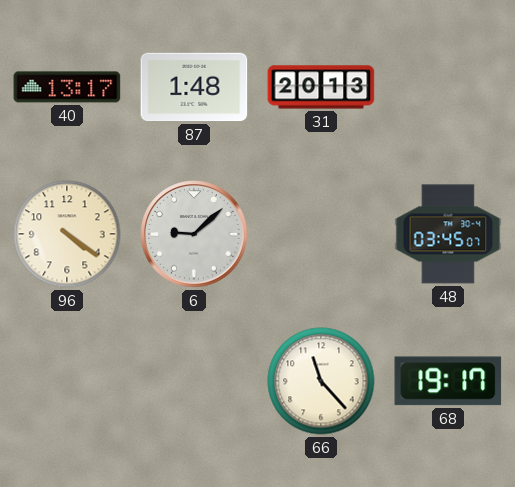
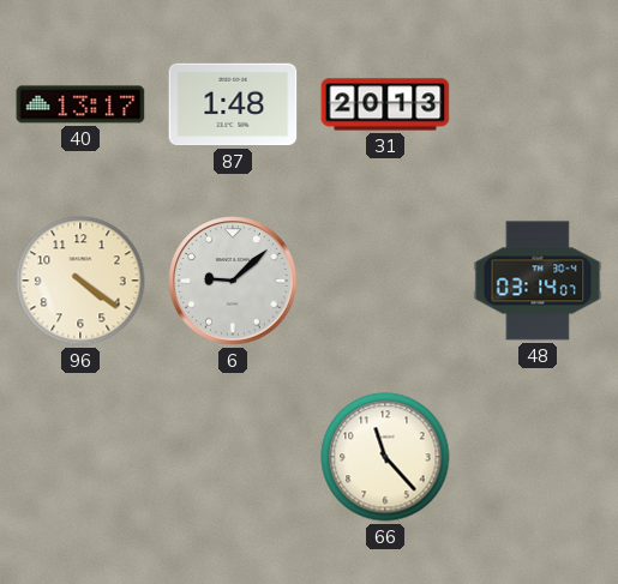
48: 03:45 -> 03:14
68: 19:17 -> none
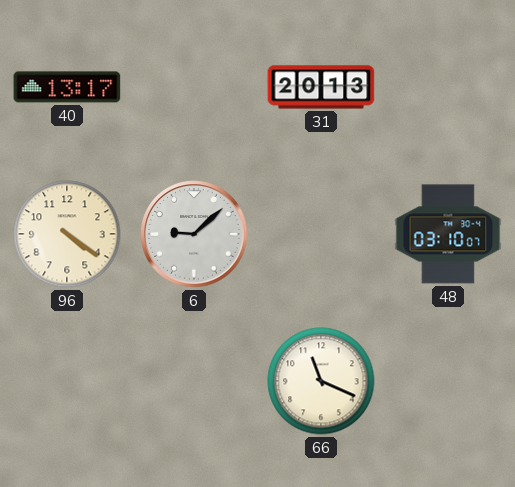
87: 1:48 -> none
48: 03:14 -> 03:10
66: 11:23 -> 11:19
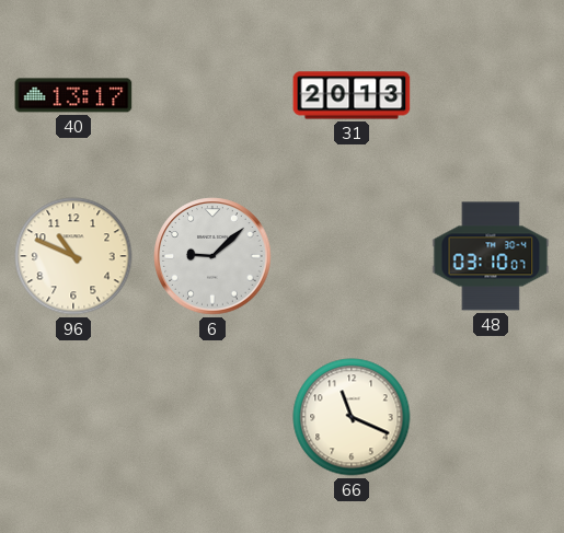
96: 4:21 -> 10:49
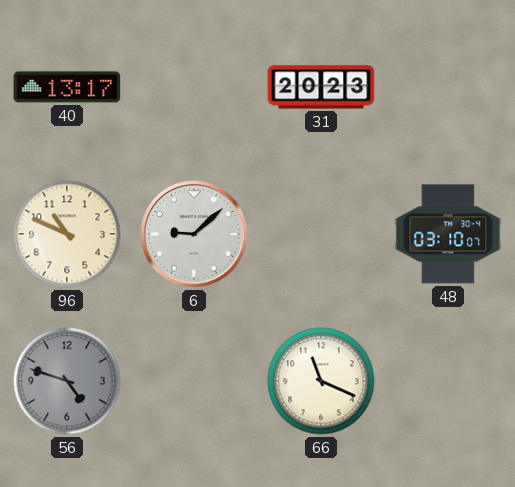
31: 20:13 -> 20:23
56: none -> 4:48
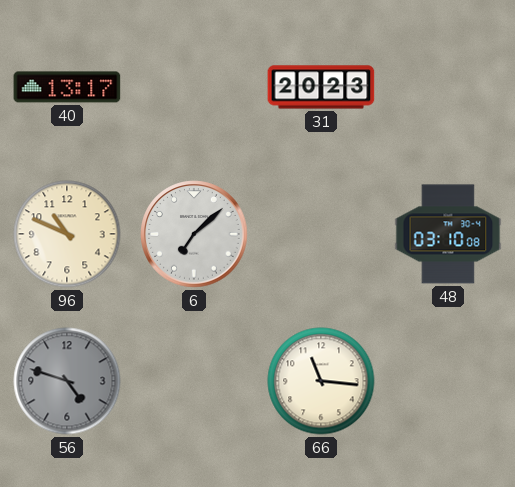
6: 9:08 -> 7:08
48: 03:10:07 -> 03:10:08
66: 11:19 -> 11:16
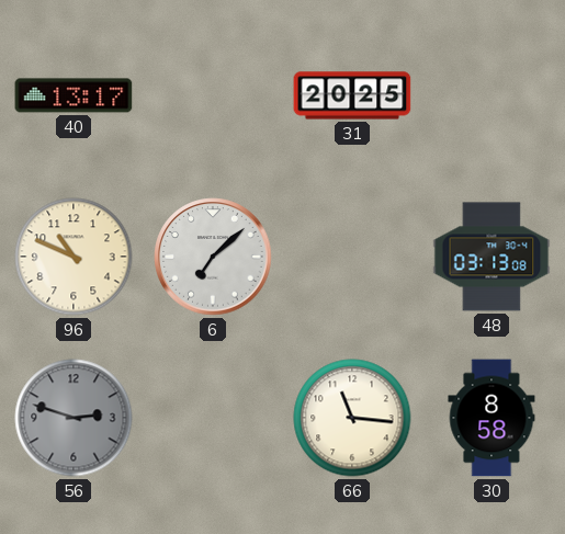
31: 20:23 -> 20:25
48: 03:10 -> 03:13
56: 4:48 -> 2:48
30: none -> 8:58
